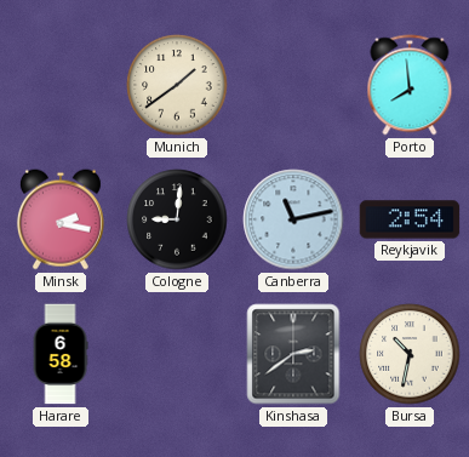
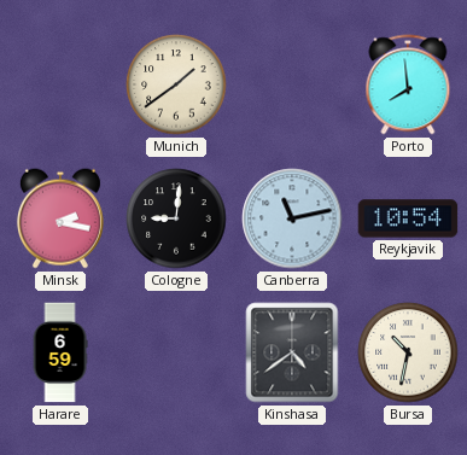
Reykjavik: 2:54 -> 10:54
Harare: 6:58 -> 6:59
Kinshasa: 2:39 -> 4:39
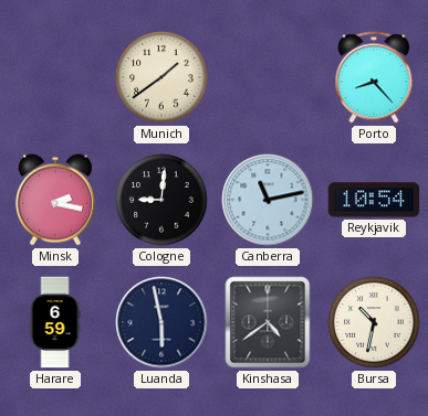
Porto: 7:59 -> 8:23
Luanda: none -> 5:58
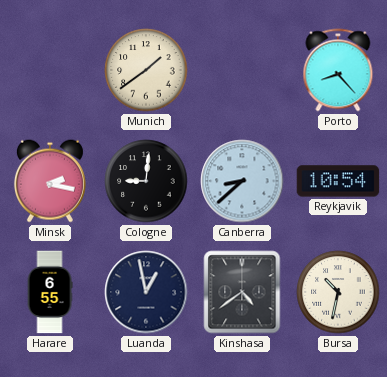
Canberra: 11:13 -> 8:38
Harare: 6:59 -> 6:55
Luanda: 5:58 -> 12:58
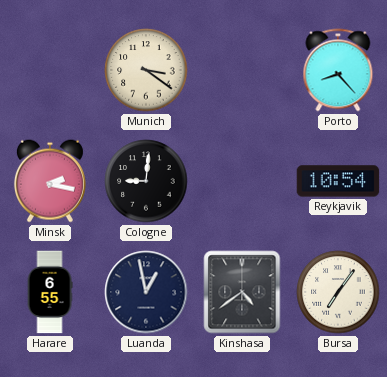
Munich: 1:39 -> 3:21
Canberra: 8:38 -> none
Bursa: 10:32 -> 7:06
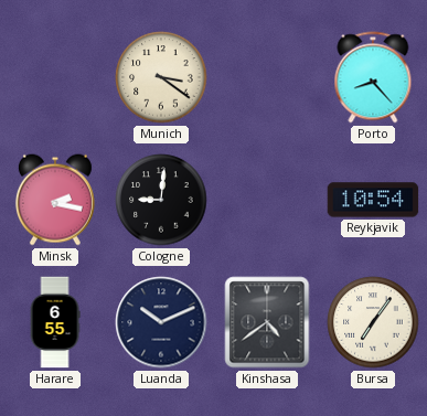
Luanda: 12:58 -> 10:11
